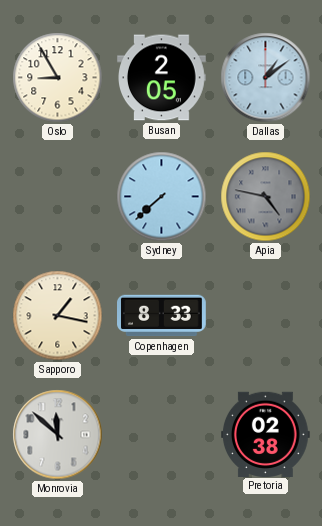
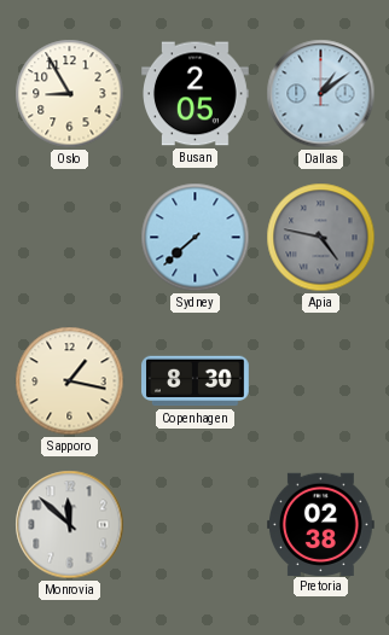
Copenhagen: 8:33 -> 8:30
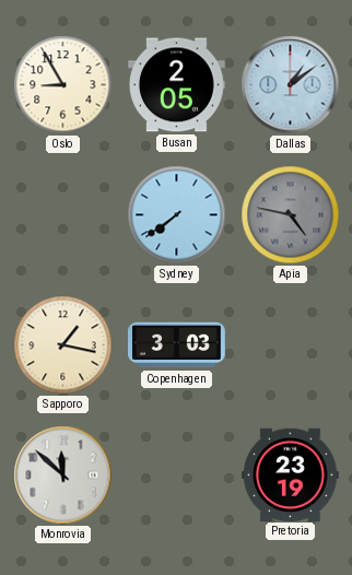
Sydney: 7:38 -> 7:39
Copenhagen: 8:30 -> 3:03
Pretoria: 02:38 -> 23:19
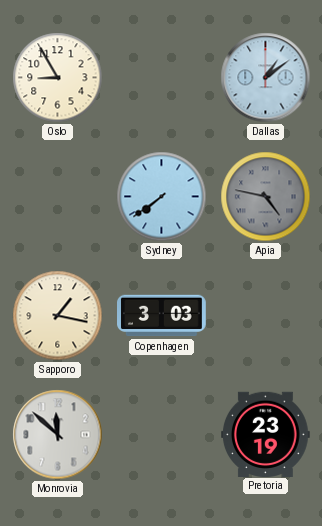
Busan: 2:05 -> none
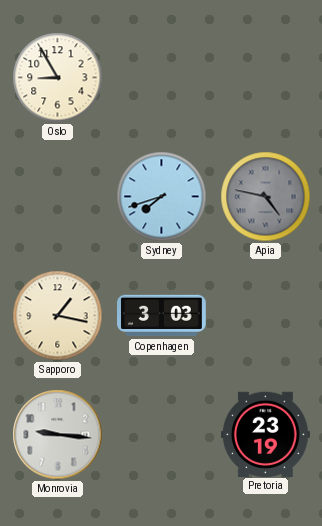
Dallas: 1:09 -> none
Sydney: 7:39 -> 7:42
Monrovia: 11:52 -> 9:16
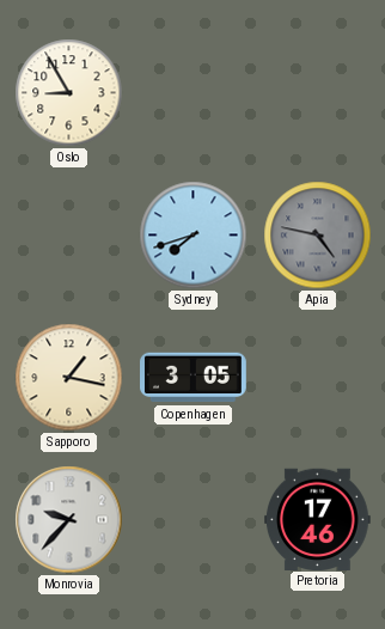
Copenhagen: 3:03 -> 3:05
Monrovia: 9:16 -> 9:37
Pretoria: 23:19 -> 17:46
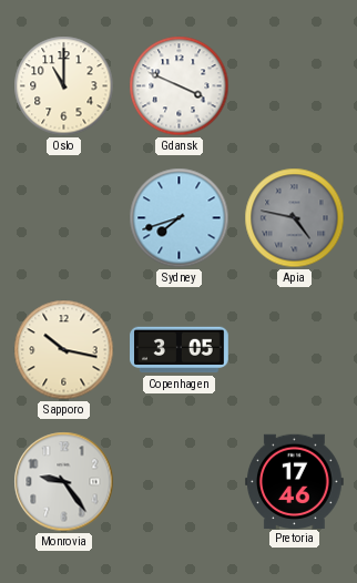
Oslo: 8:55 -> 11:00
Gdansk: none -> 3:49
Sapporo: 1:17 -> 10:17
Monrovia: 9:37 -> 9:24
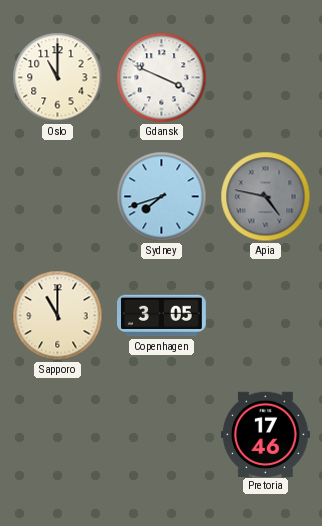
Sapporo: 10:17 -> 11:00
Monrovia: 9:24 -> none
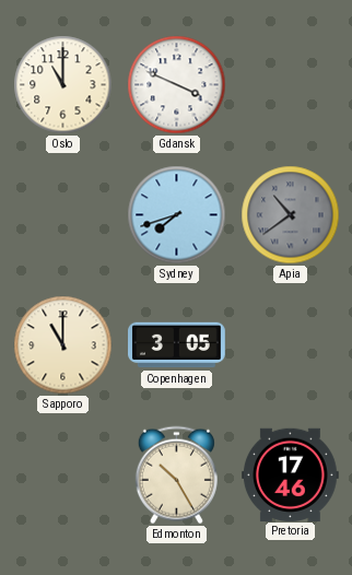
Apia: 4:47 -> 10:39
Edmonton: none -> 10:25
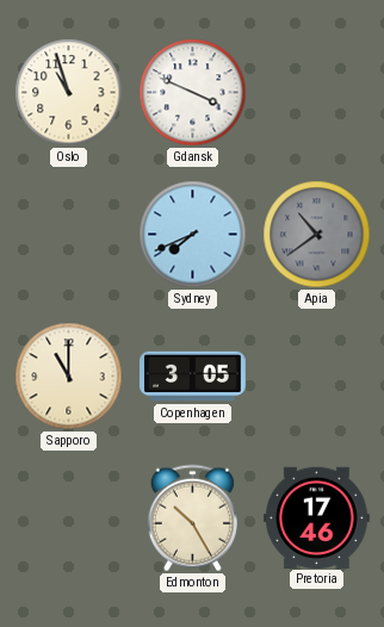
Oslo: 11:00 -> 10:57
Sydney: 7:42 -> 7:41
